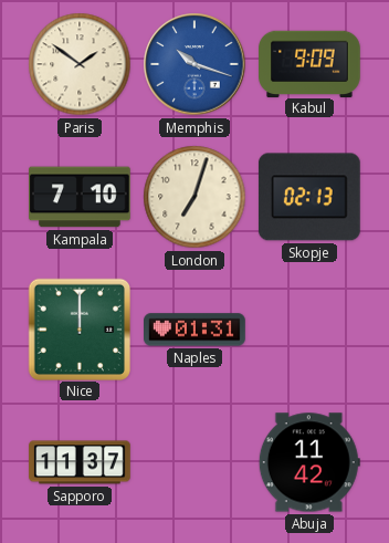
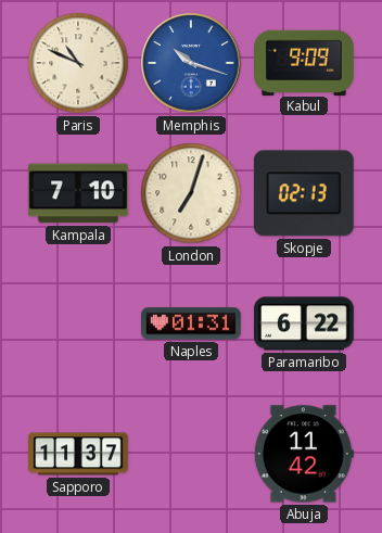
Paris: 1:51 -> 10:49
Nice: 12:00 -> none
Paramaribo: none -> 6:22
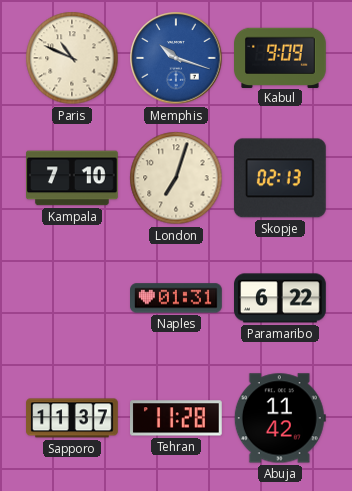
Tehran: none -> 11:28
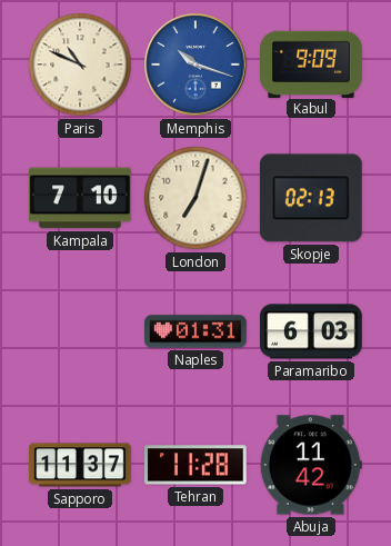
Paramaribo: 6:22 -> 6:03
